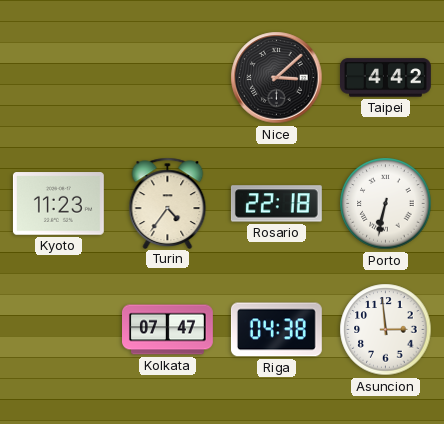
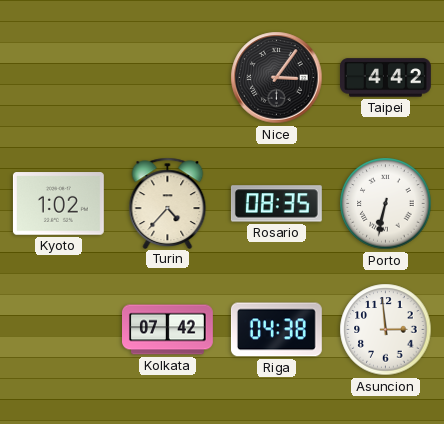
Nice: 3:08 -> 3:06
Kyoto: 11:23 -> 1:02
Turin: 4:36 -> 4:37
Rosario: 22:18 -> 08:35
Kolkata: 07:47 -> 07:42
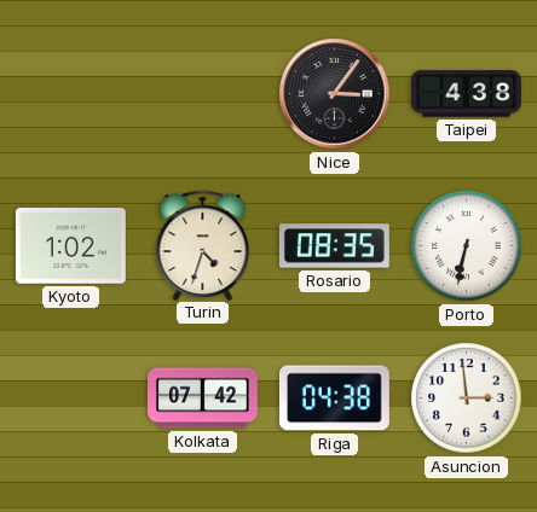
Taipei: 4:42 -> 4:38
Turin: 4:37 -> 4:33
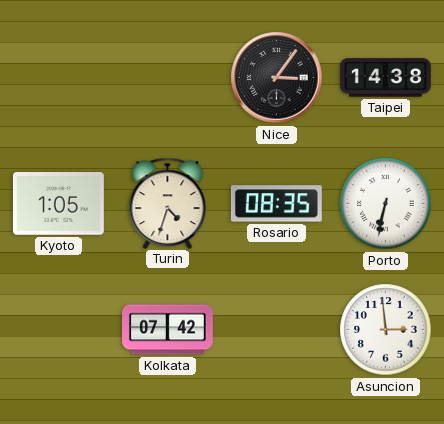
Taipei: 4:38 -> 14:38
Kyoto: 1:02 -> 1:05
Riga: 04:38 -> none
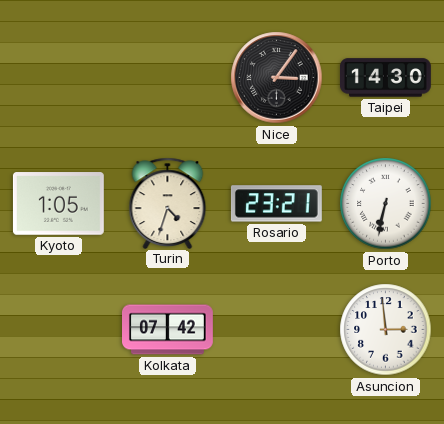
Taipei: 14:38 -> 14:30
Rosario: 08:35 -> 23:21
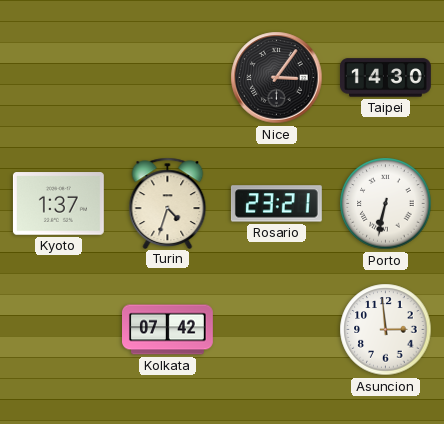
Kyoto: 1:05 -> 1:37
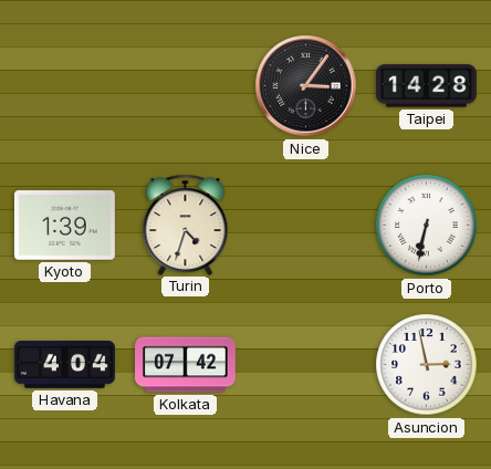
Taipei: 14:30 -> 14:28
Kyoto: 1:37 -> 1:39
Rosario: 23:21 -> none
Havana: none -> 4:04
Asuncion: 2:59 -> 2:58
